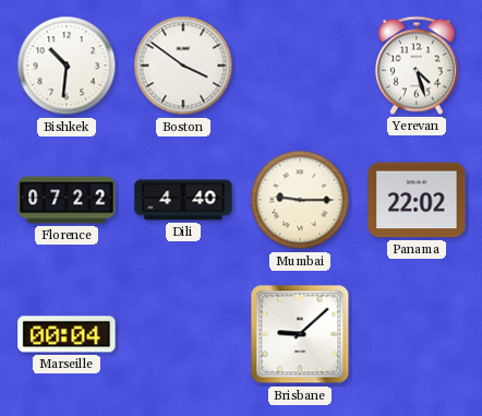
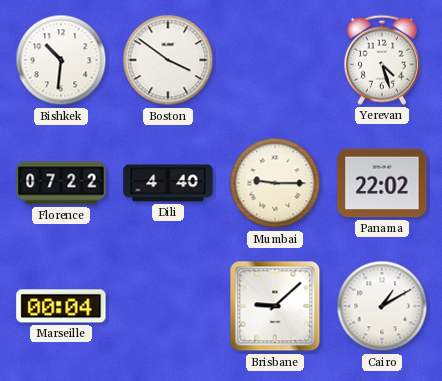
Cairo: none -> 1:10
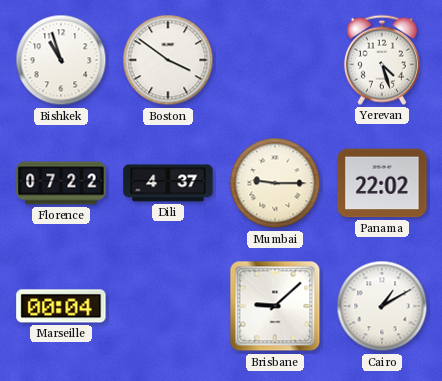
Bishkek: 10:31 -> 10:57
Dili: 4:40 -> 4:37
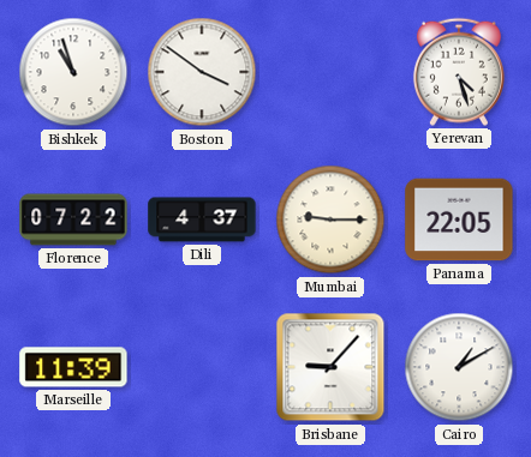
Panama: 22:02 -> 22:05
Marseille: 00:04 -> 11:39
Brisbane: 9:08 -> 9:07
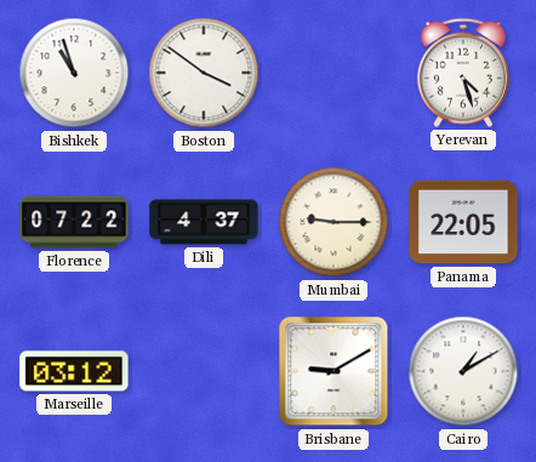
Marseille: 11:39 -> 03:12
Brisbane: 9:07 -> 9:10
